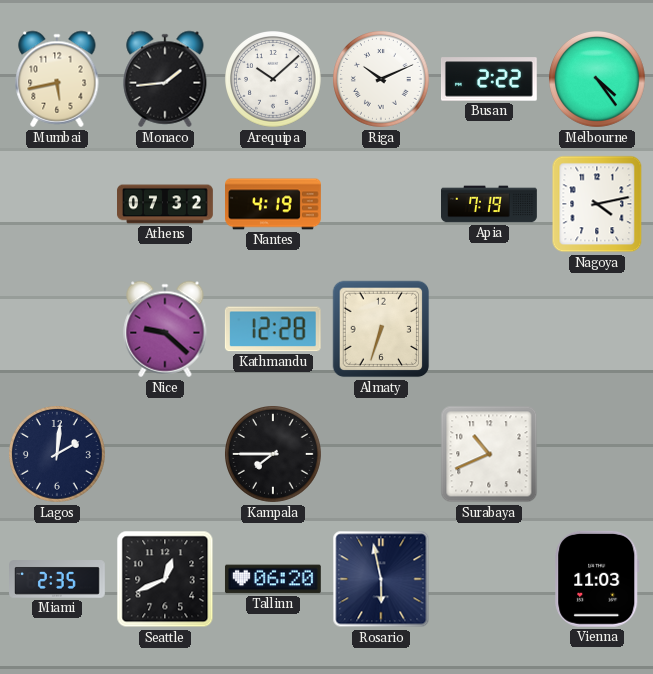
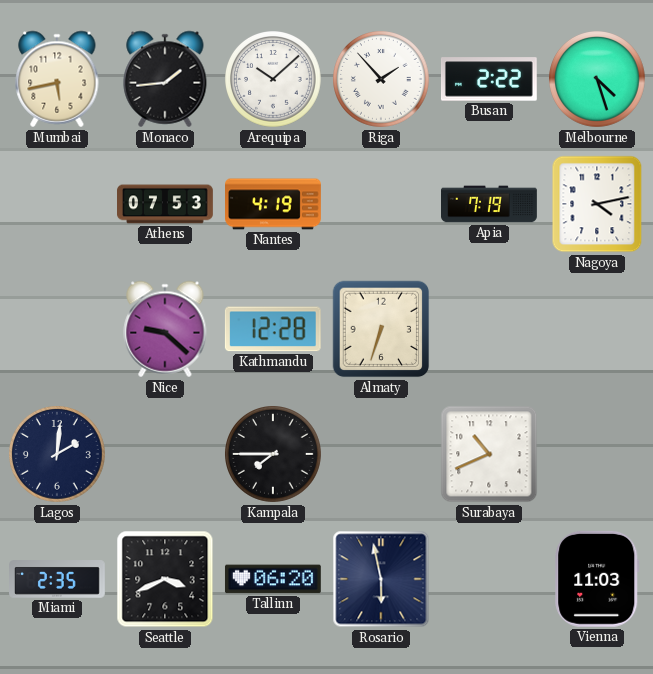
Riga: 10:11 -> 1:53
Melbourne: 4:24 -> 4:27
Athens: 07:32 -> 07:53
Seattle: 12:41 -> 3:41
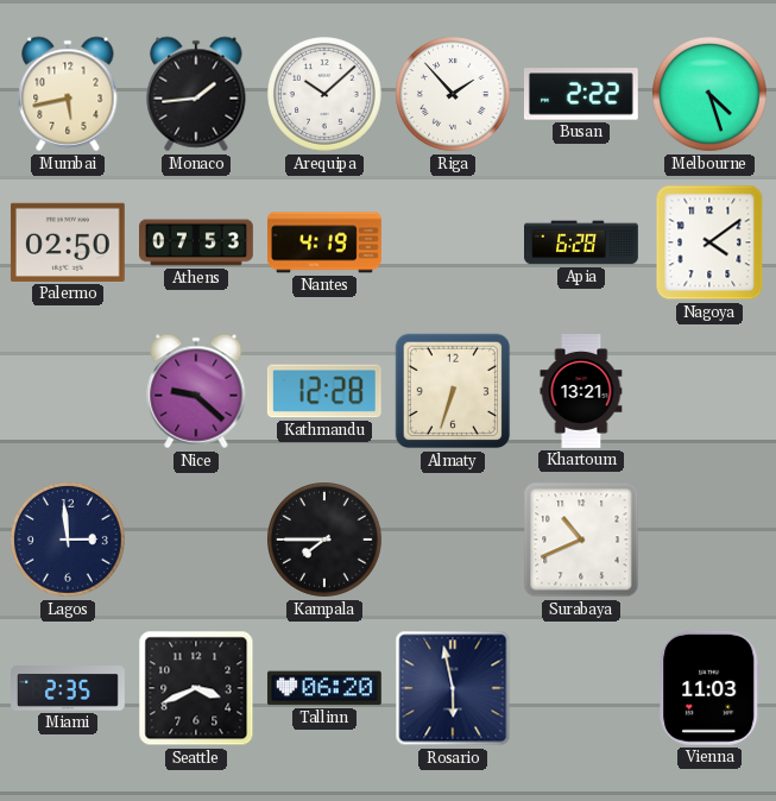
Palermo: none -> 02:50
Apia: 7:19 -> 6:28
Nagoya: 4:13 -> 4:09
Khartoum: none -> 13:21
Lagos: 2:01 -> 2:59
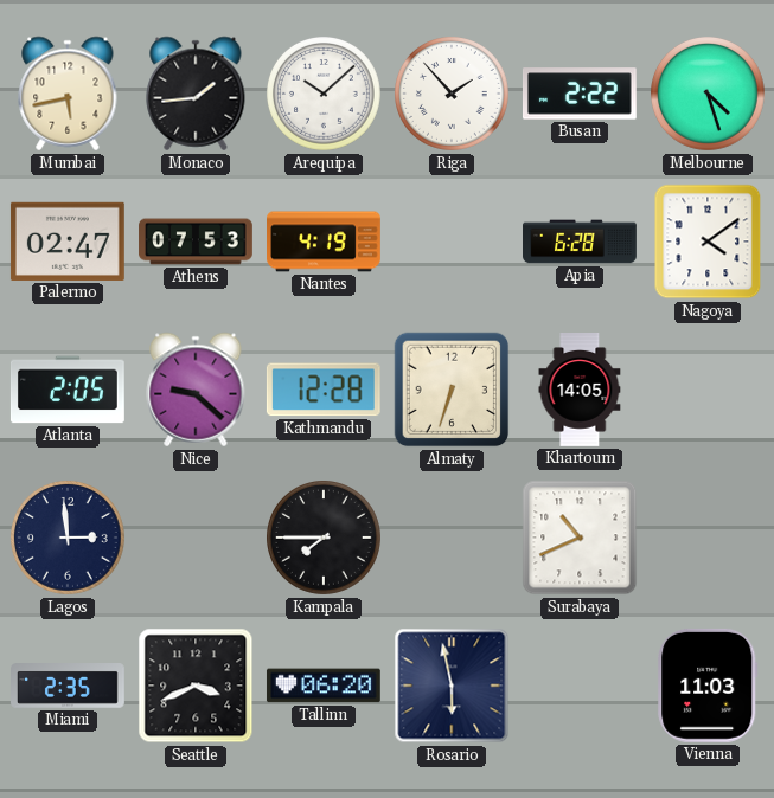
Palermo: 02:50 -> 02:47
Atlanta: none -> 2:05
Khartoum: 13:21 -> 14:05
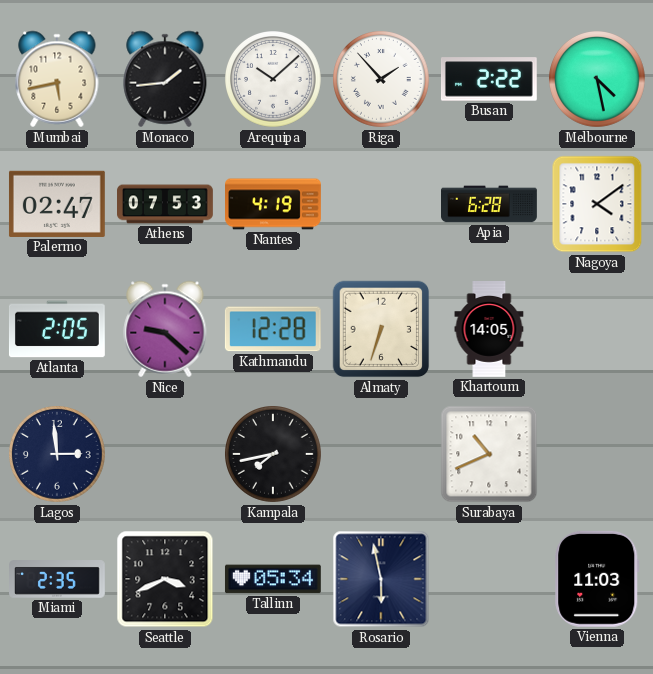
Melbourne: 4:27 -> 4:28
Kampala: 7:45 -> 7:43
Tallinn: 06:20 -> 05:34
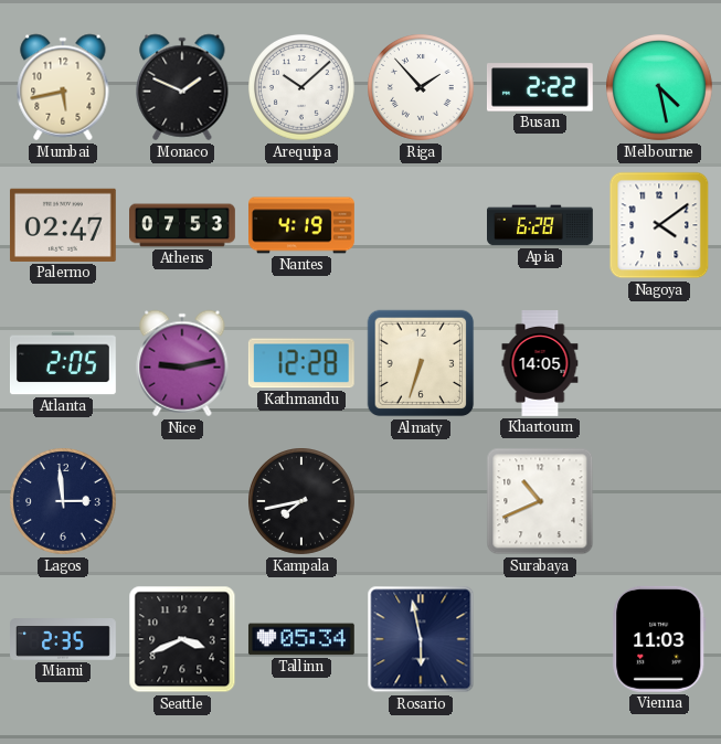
Monaco: 1:44 -> 1:49
Nice: 9:22 -> 9:13
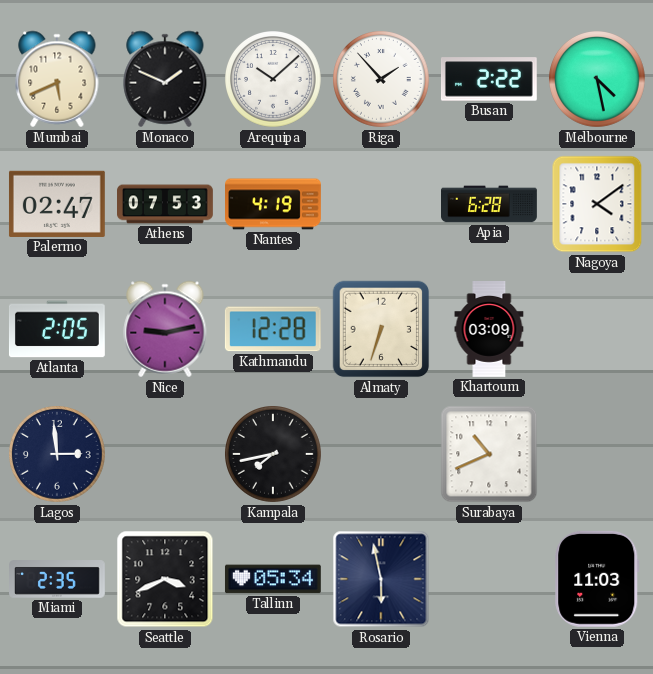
Mumbai: 5:43 -> 5:41
Khartoum: 14:05 -> 03:09
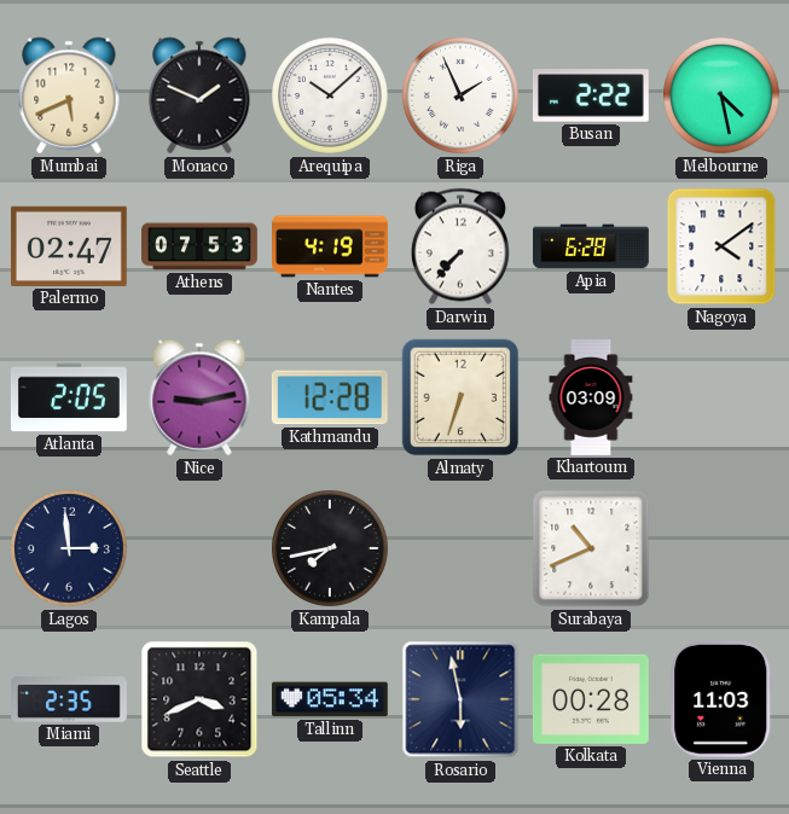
Riga: 1:53 -> 1:56
Darwin: none -> 7:37
Kolkata: none -> 00:28
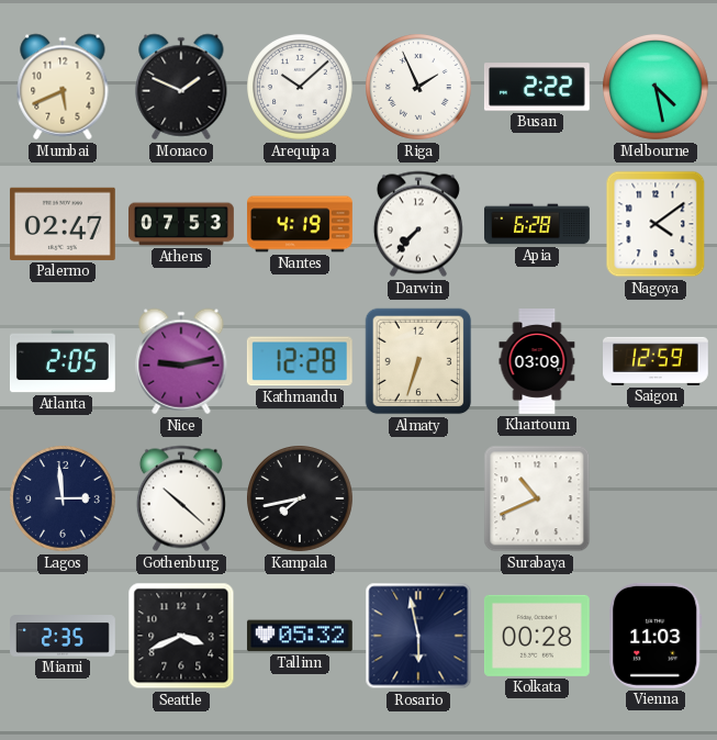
Saigon: none -> 12:59
Gothenburg: none -> 10:22
Tallinn: 05:34 -> 05:32
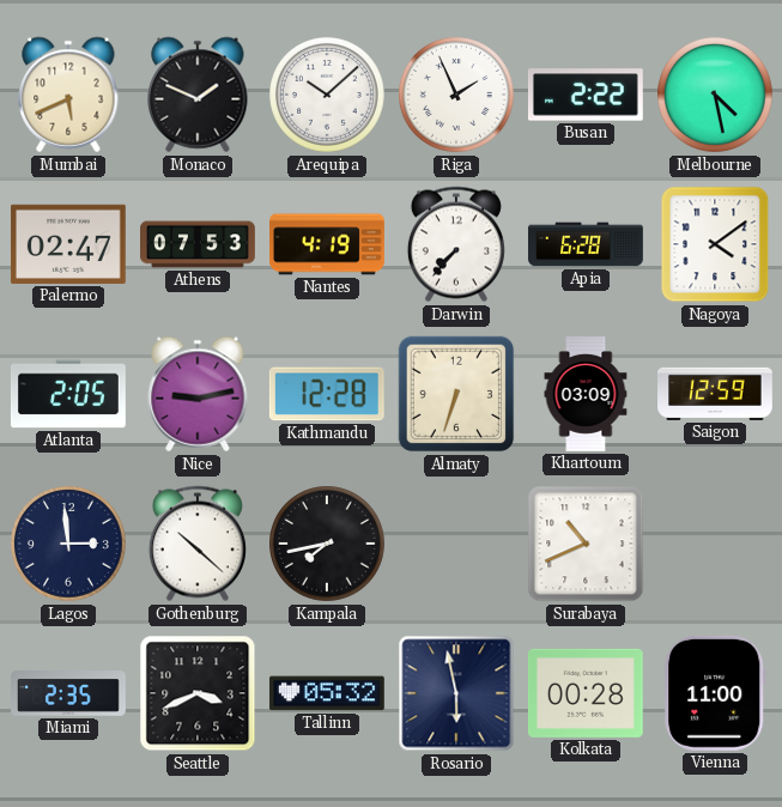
Vienna: 11:03 -> 11:00
